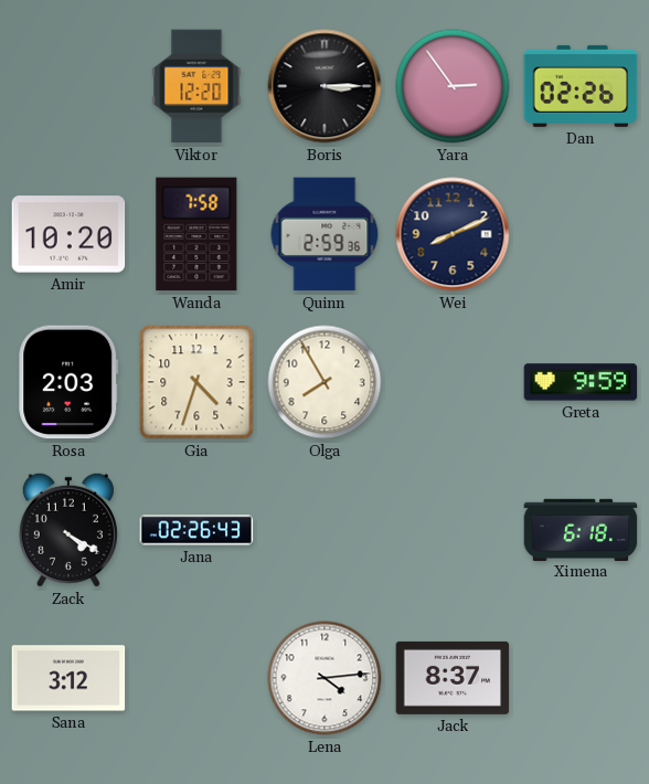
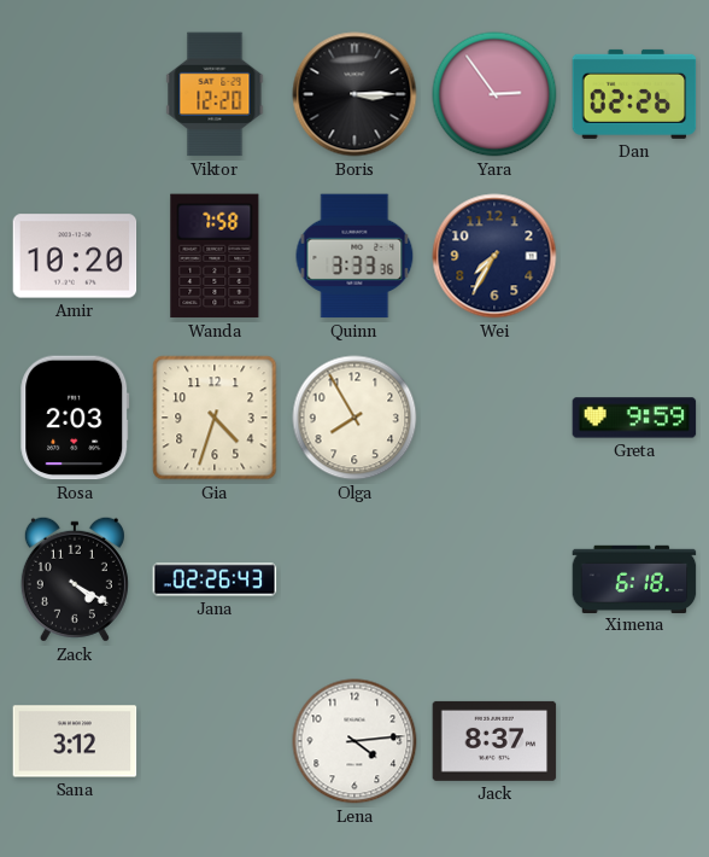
Quinn: 2:59 -> 3:33
Wei: 8:11 -> 7:35
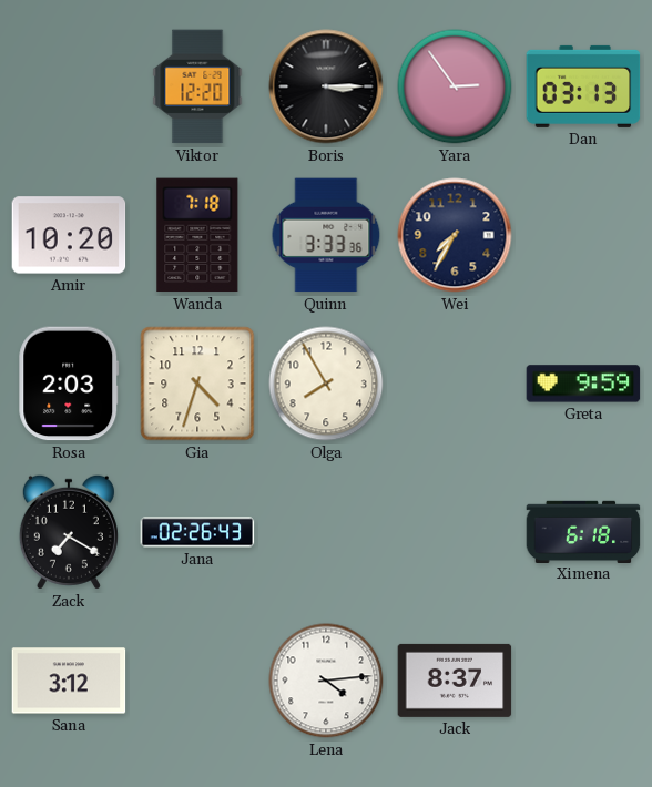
Dan: 02:26 -> 03:13
Wanda: 7:58 -> 7:18
Zack: 4:20 -> 7:20
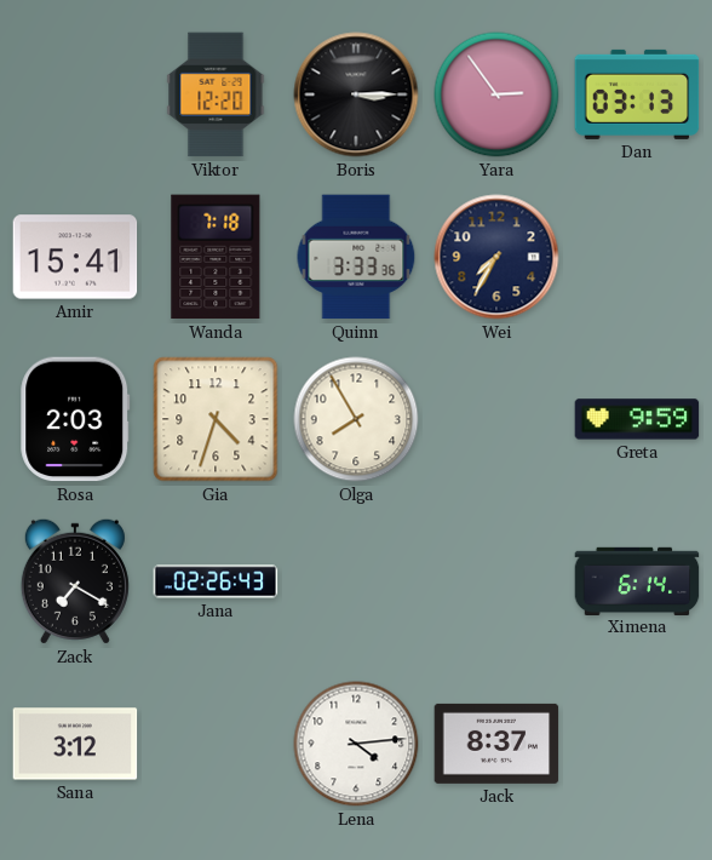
Amir: 10:20 -> 15:41
Ximena: 6:18 -> 6:14
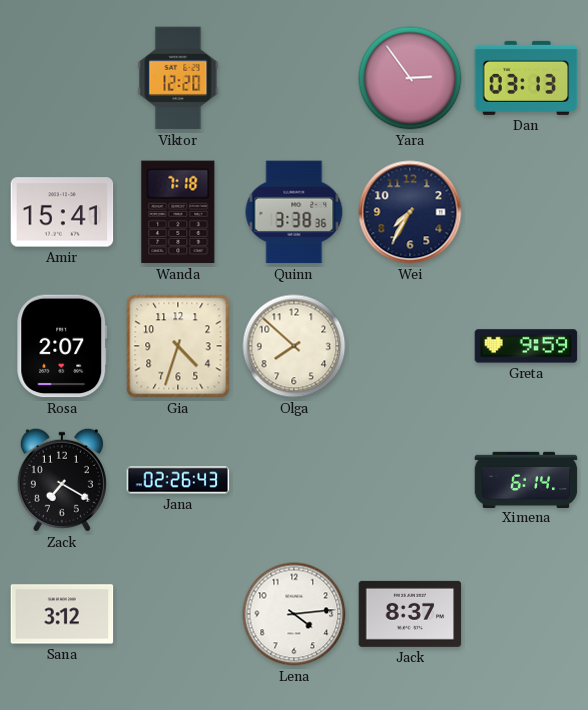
Boris: 3:15 -> none
Quinn: 3:33 -> 3:38
Rosa: 2:03 -> 2:07
Olga: 7:55 -> 7:52
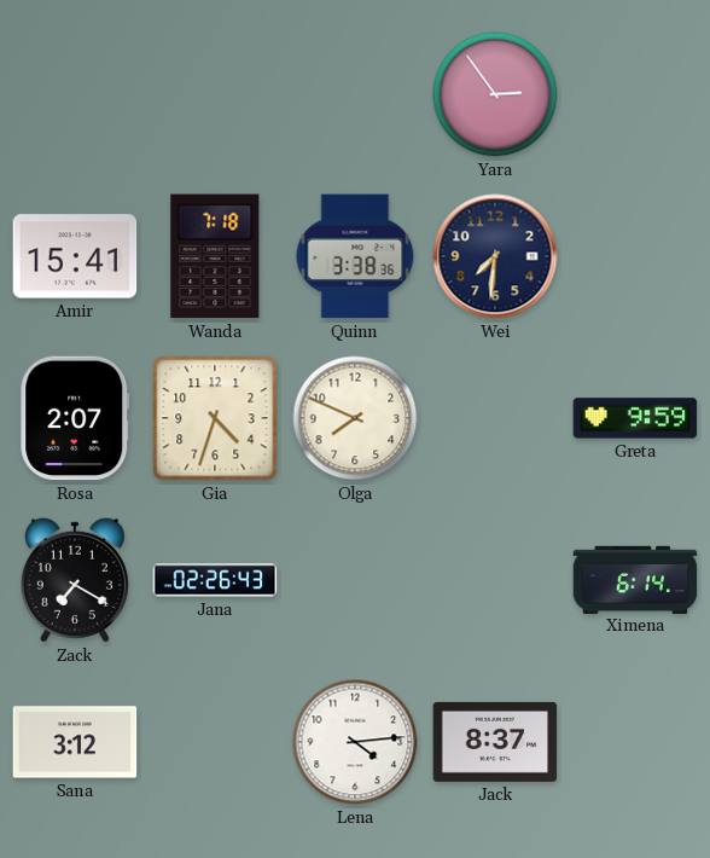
Viktor: 12:20 -> none
Dan: 03:13 -> none
Wei: 7:35 -> 7:31
Olga: 7:52 -> 7:49
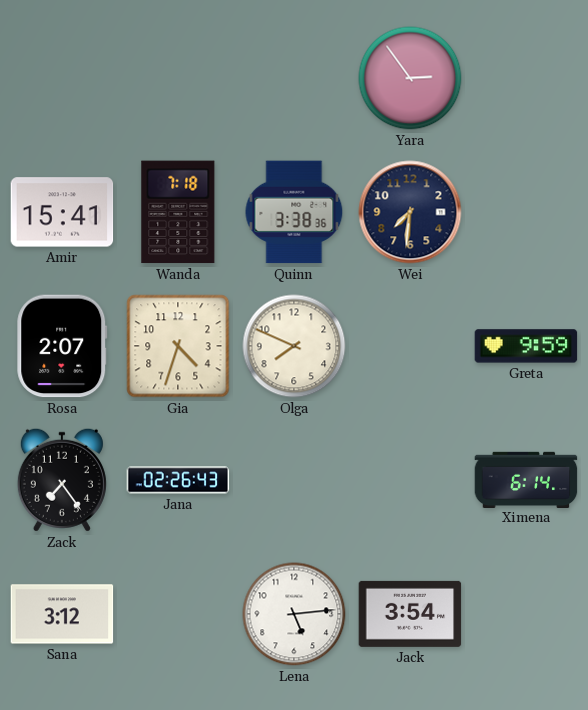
Zack: 7:20 -> 7:24
Lena: 4:14 -> 5:14
Jack: 8:37 -> 3:54
